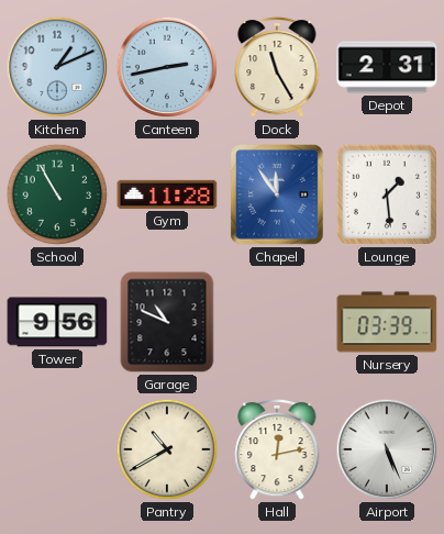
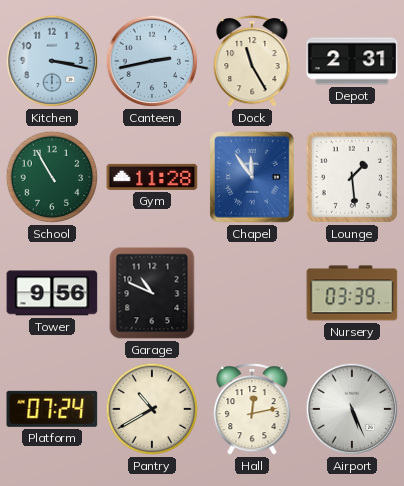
Kitchen: 1:11 -> 3:17
Platform: none -> 07:24
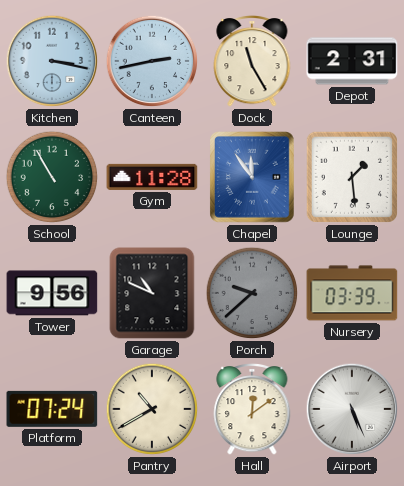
Porch: none -> 9:38
Hall: 12:13 -> 12:09
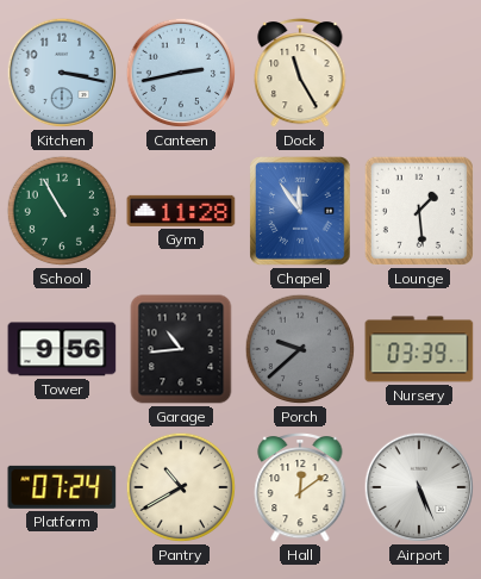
Depot: 2:31 -> none
Garage: 10:49 -> 10:44
